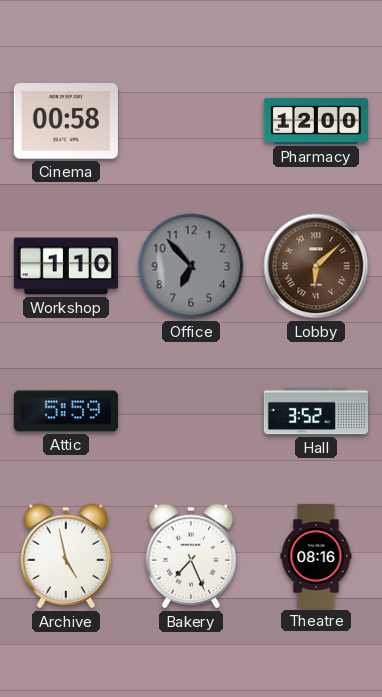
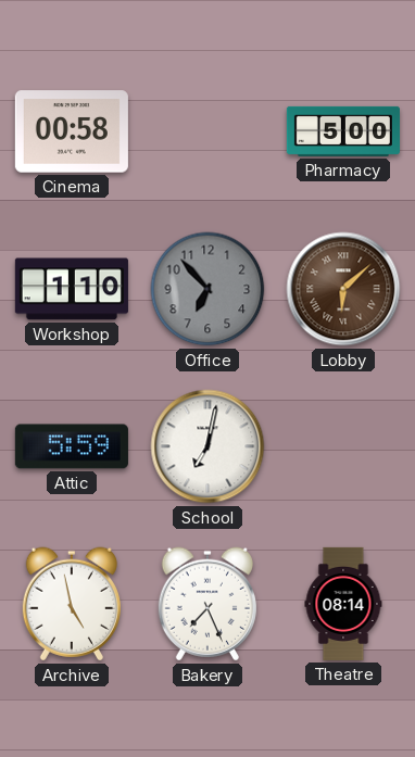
Pharmacy: 12:00 -> 5:00
School: none -> 7:02
Hall: 3:52 -> none
Theatre: 08:16 -> 08:14
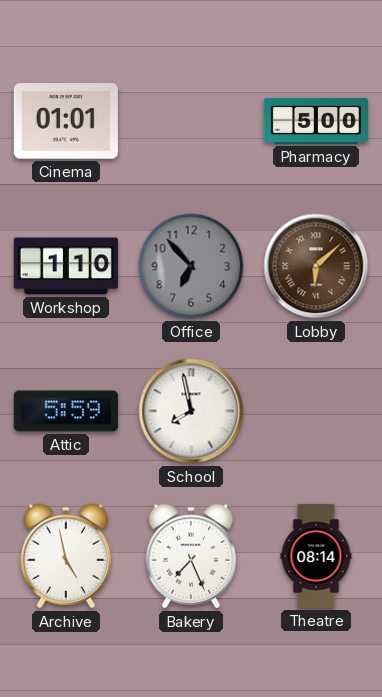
Cinema: 00:58 -> 01:01
School: 7:02 -> 7:58
